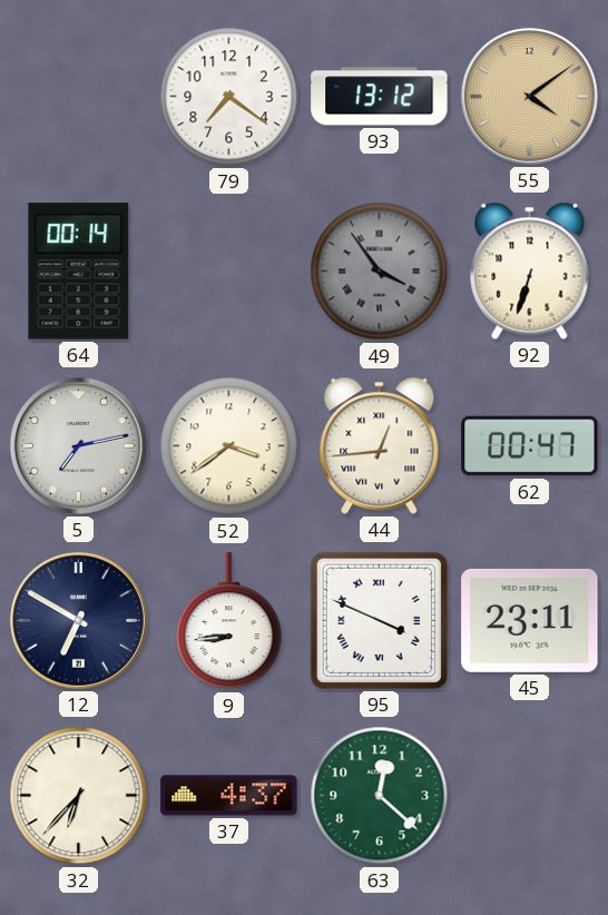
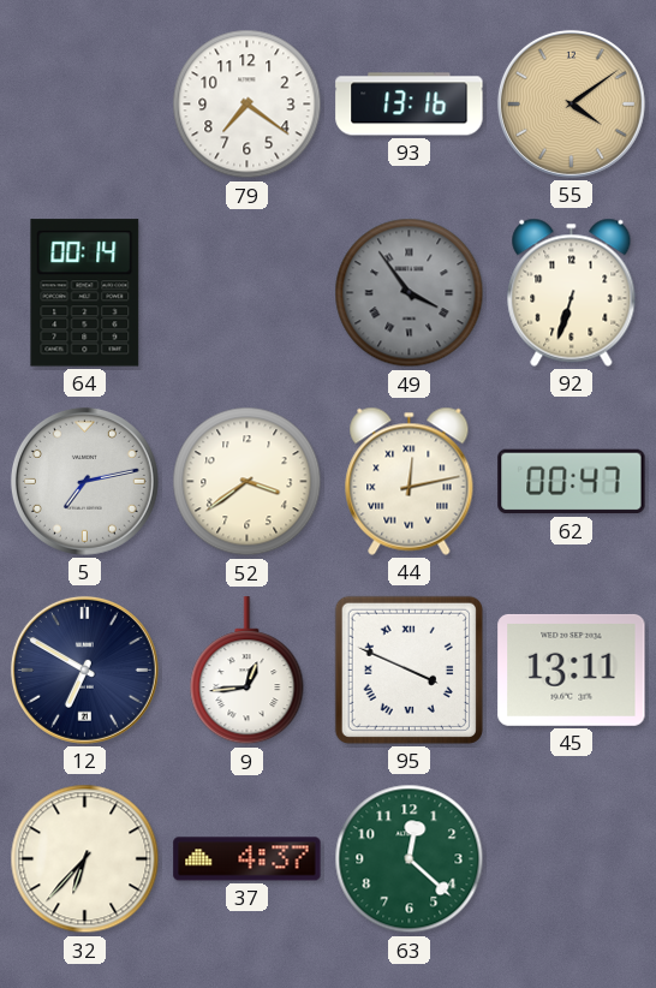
93: 13:12 -> 13:16
44: 12:44 -> 12:13
9: 8:44 -> 12:44
45: 23:11 -> 13:11
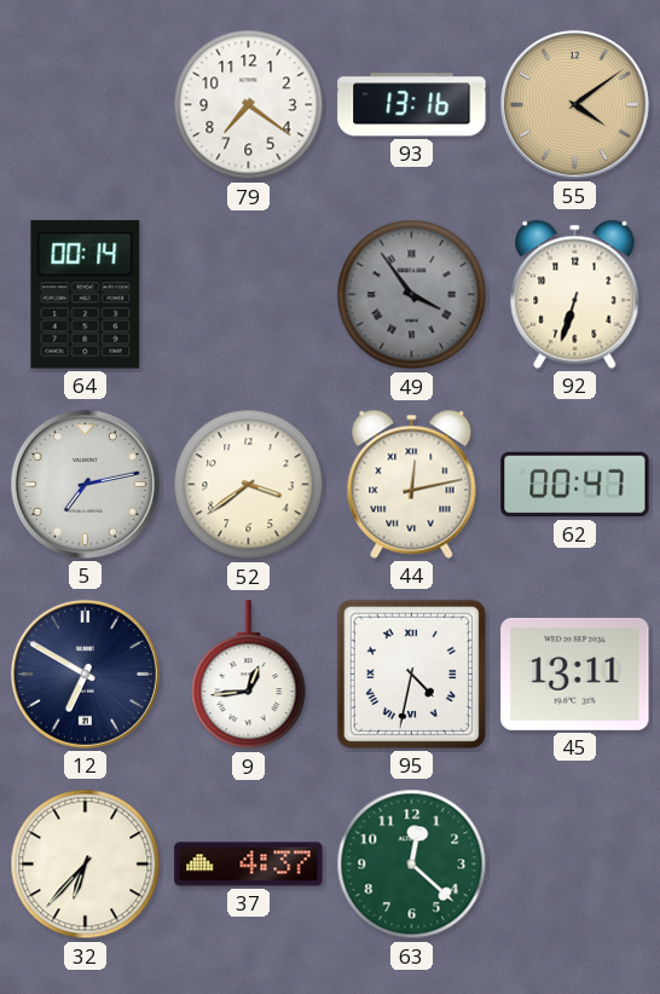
95: 3:49 -> 4:32
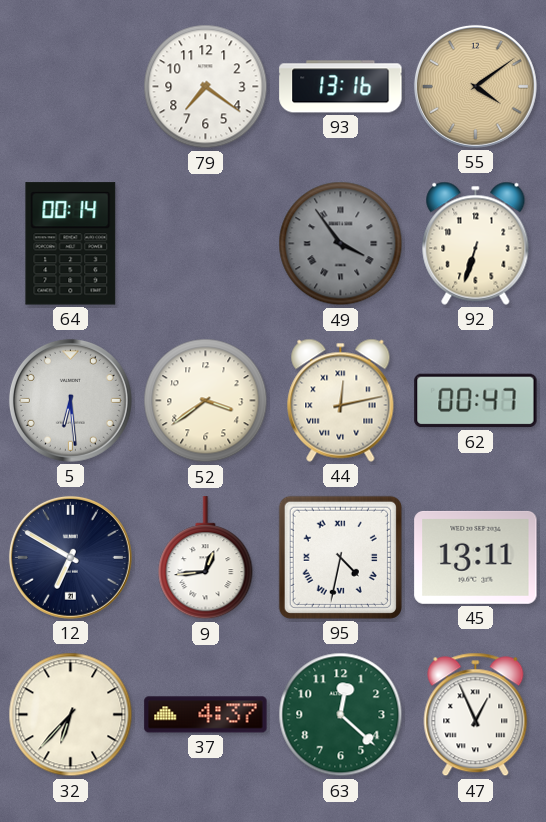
5: 7:13 -> 6:29
47: none -> 12:56
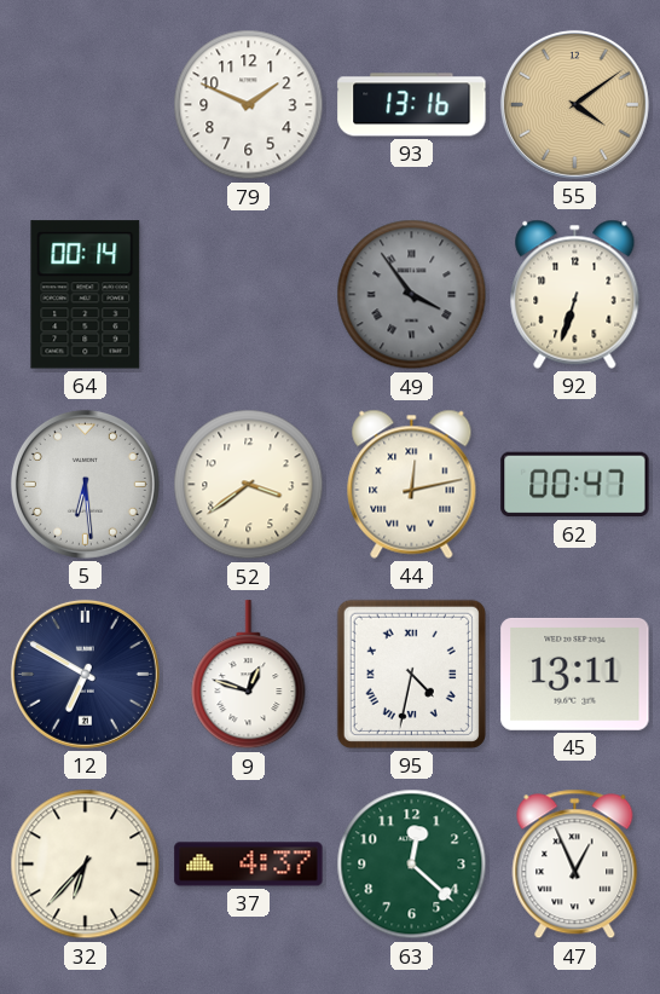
79: 7:21 -> 1:49
9: 12:44 -> 12:48
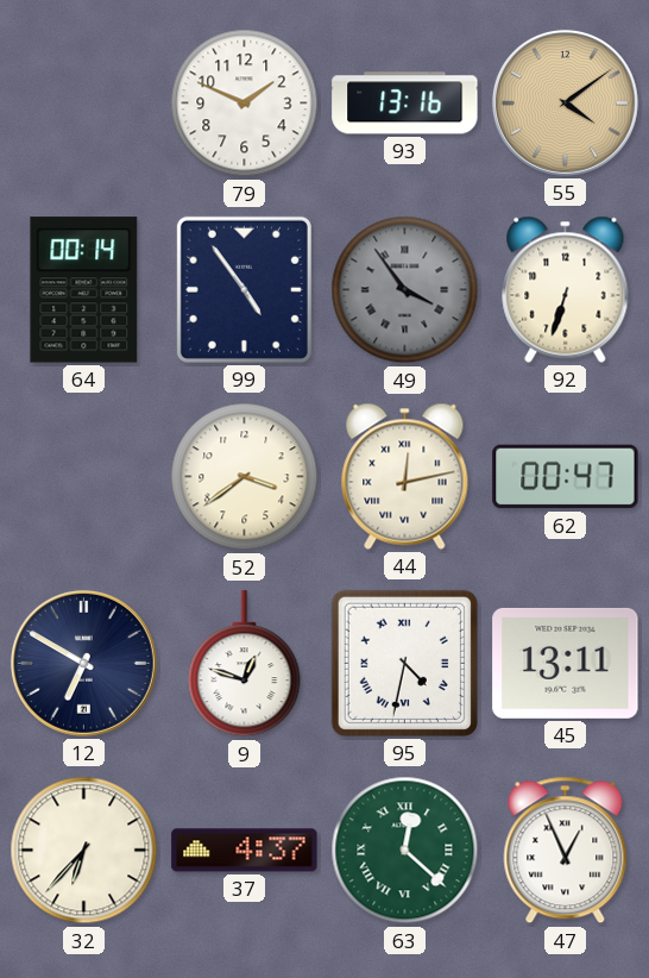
99: none -> 4:54
5: 6:29 -> none
63 numerals: Arabic -> Roman
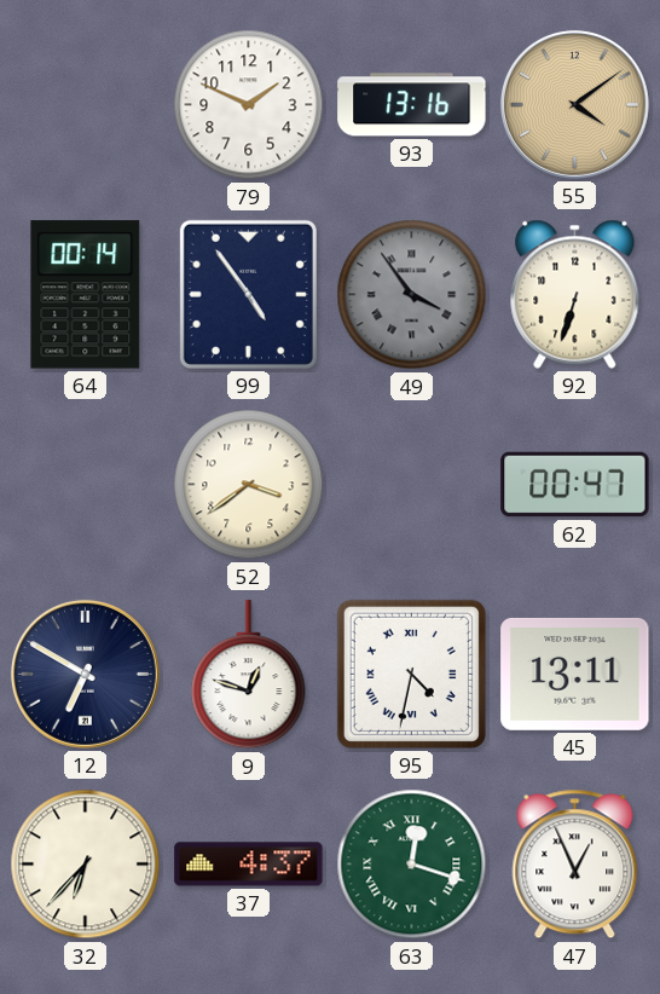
44: 12:13 -> none
63: 12:22 -> 12:18
